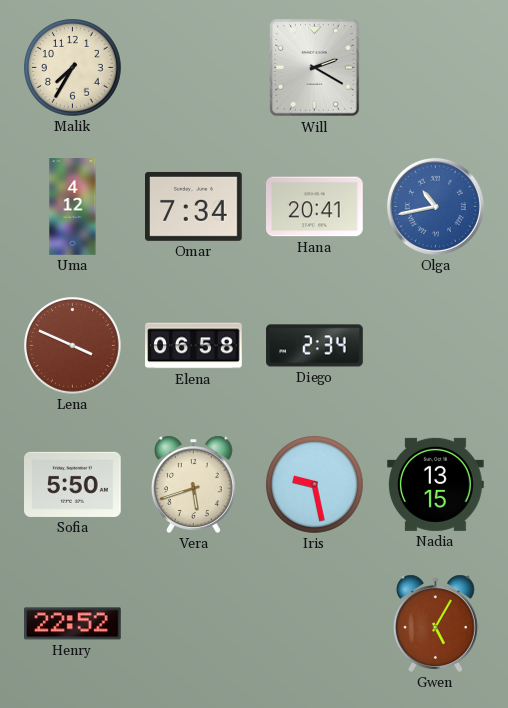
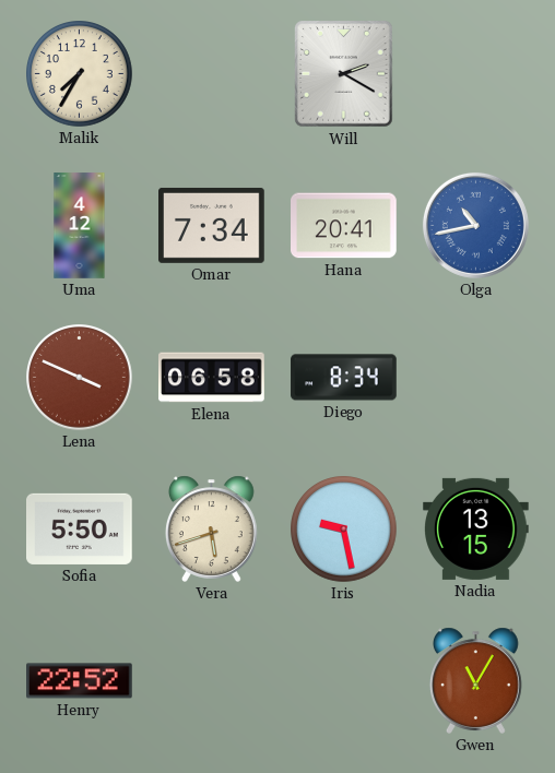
Diego: 2:34 -> 8:34
Gwen: 5:05 -> 11:05
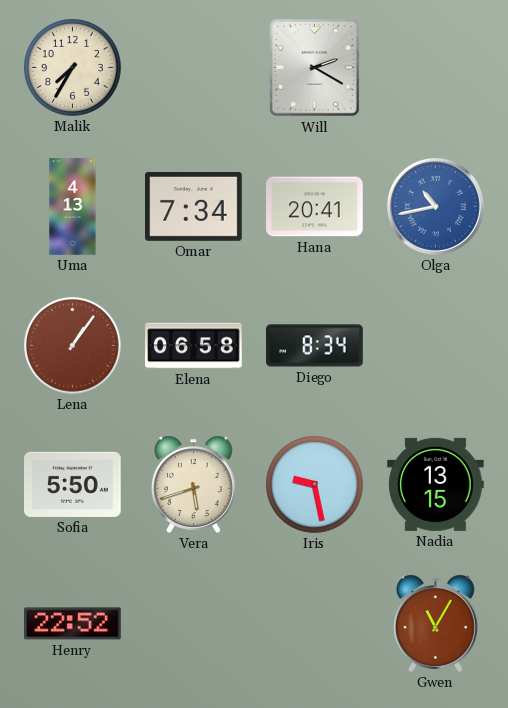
Uma: 4:12 -> 4:13
Lena: 3:49 -> 1:06
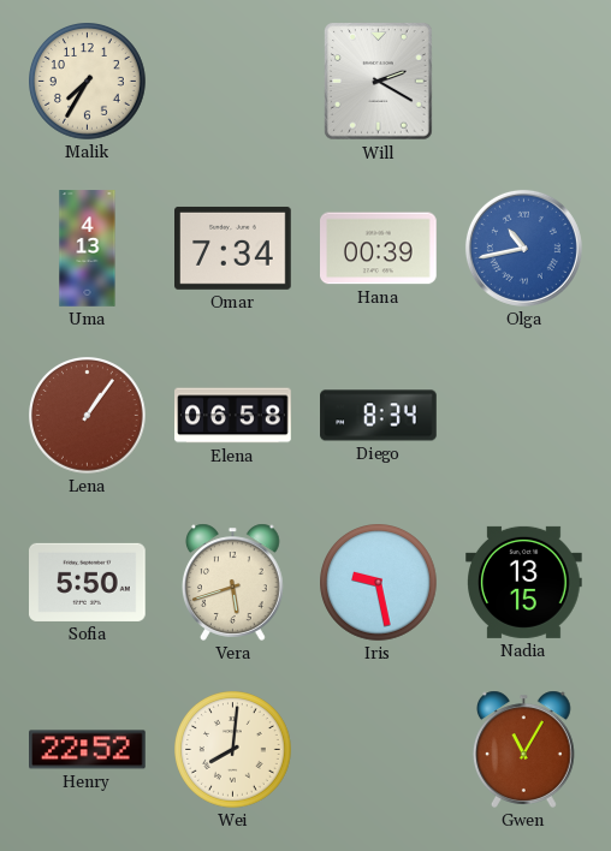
Hana: 20:41 -> 00:39
Wei: none -> 8:01
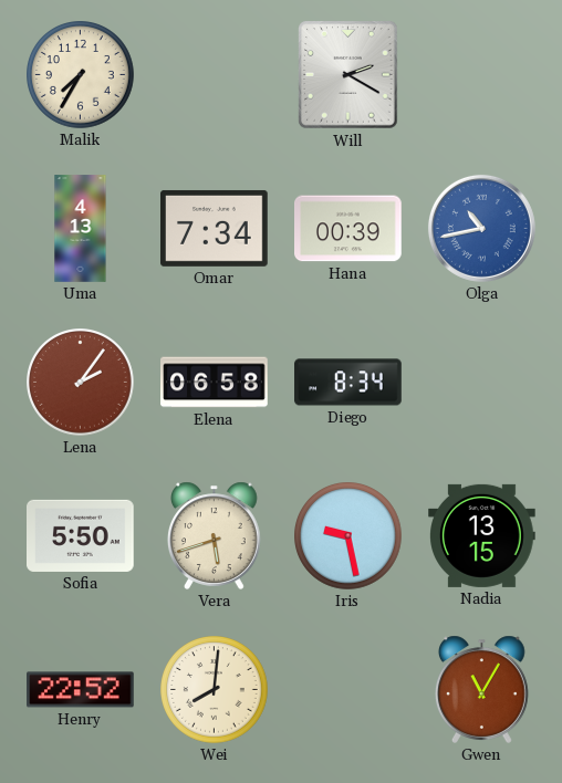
Lena: 1:06 -> 2:06
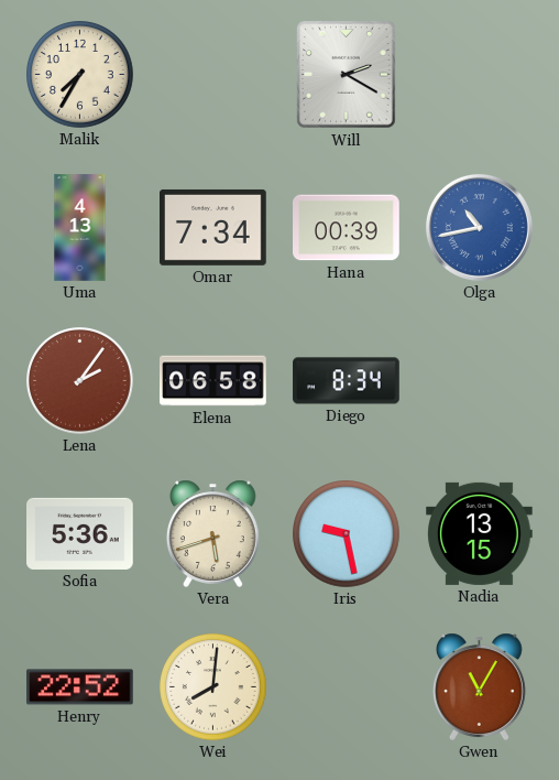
Sofia: 5:50 -> 5:36
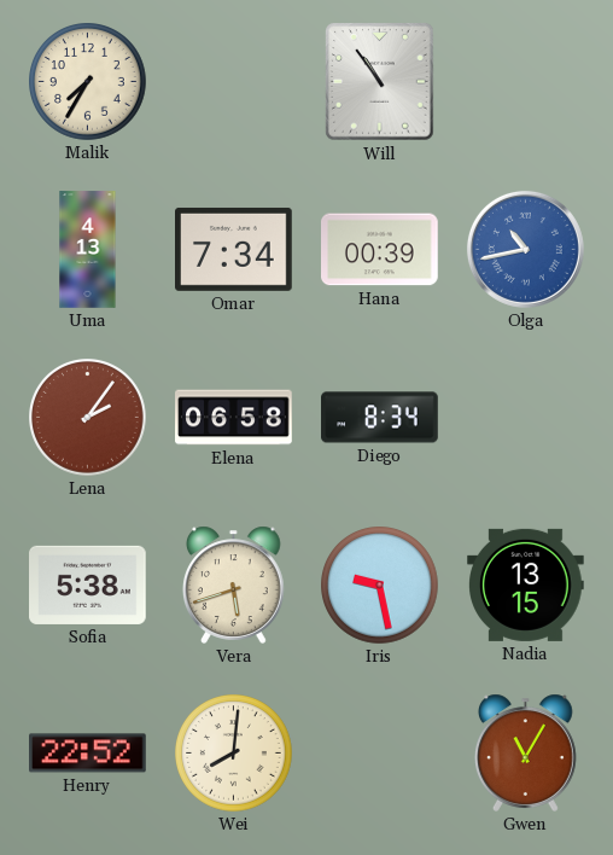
Will: 2:20 -> 10:54
Sofia: 5:36 -> 5:38
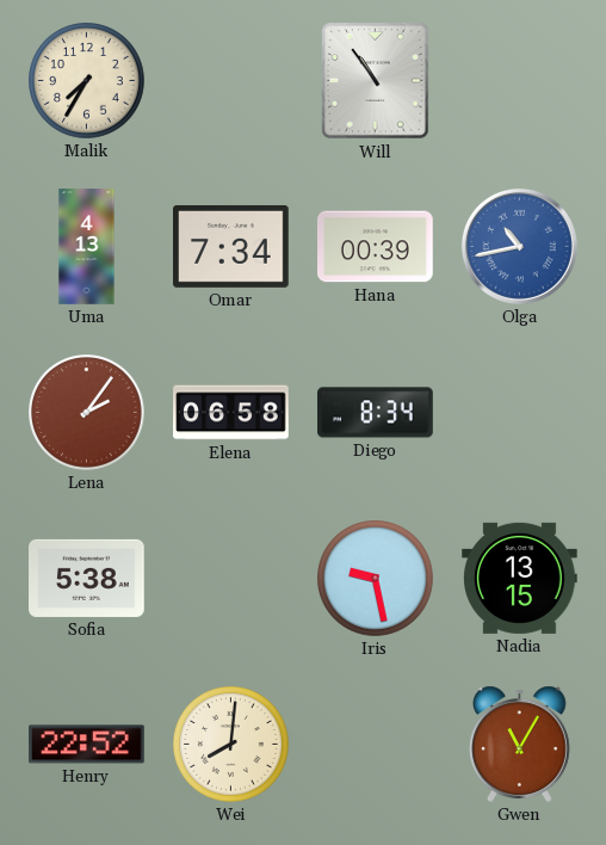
Vera: 5:42 -> none
